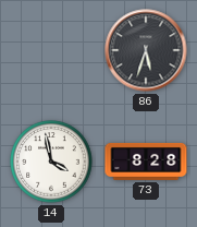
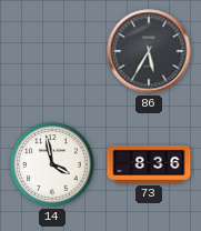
86: 5:33 -> 5:35
73: 8:28 -> 8:36
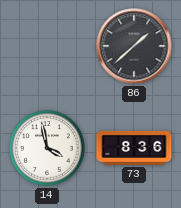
86: 5:35 -> 1:38
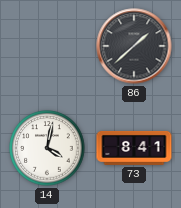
14: 3:58 -> 4:02
73: 8:36 -> 8:41
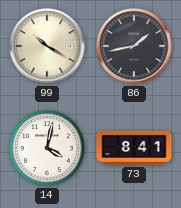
99: none -> 10:20
86: 1:38 -> 1:43
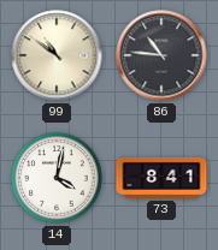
99: 10:20 -> 10:51
86: 1:43 -> 10:46
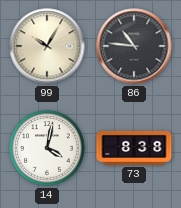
99: 10:51 -> 10:05
73: 8:41 -> 8:38
